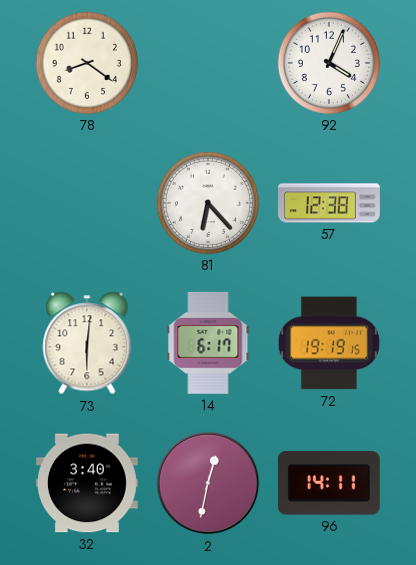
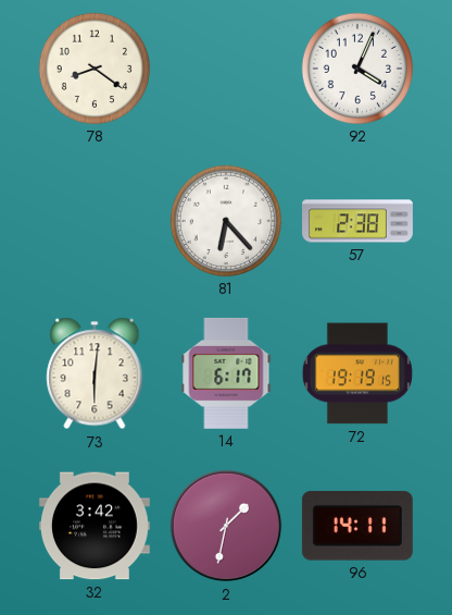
57: 12:38 -> 2:38
32: 3:40 -> 3:42
2: 12:32 -> 1:32
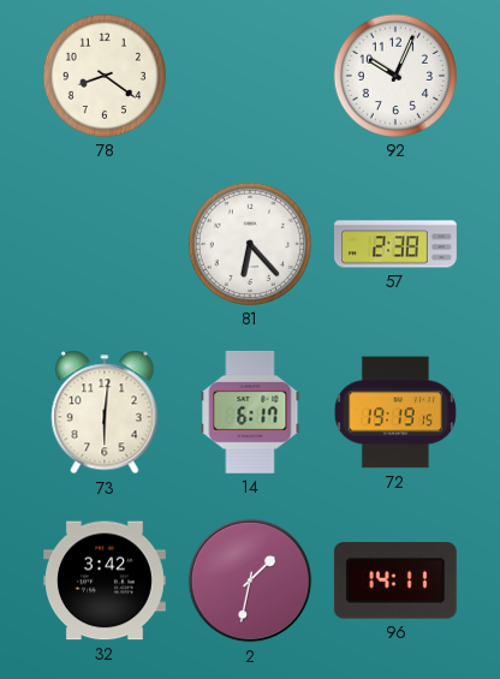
92: 4:04 -> 10:04
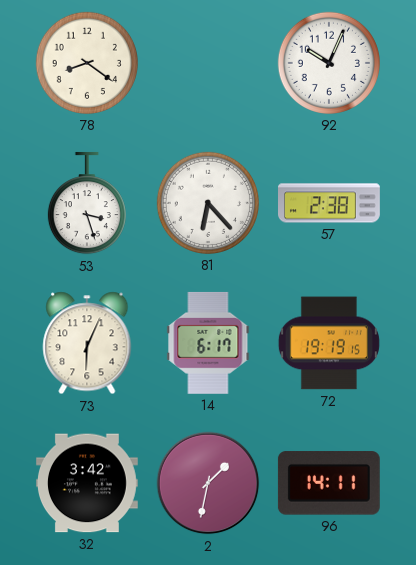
53: none -> 3:27
73: 6:01 -> 6:04
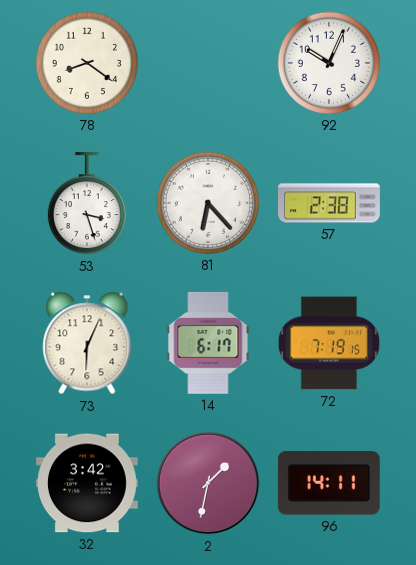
72: 19:19 -> 7:19
